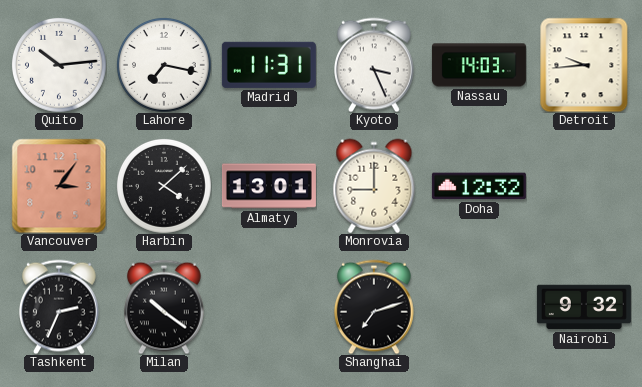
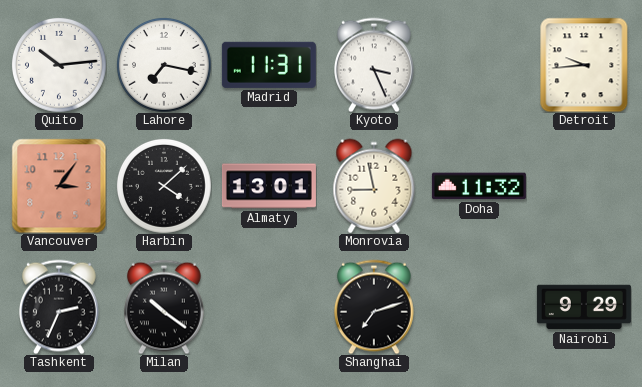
Nassau: 14:03 -> none
Monrovia: 9:00 -> 8:58
Doha: 12:32 -> 11:32
Nairobi: 9:32 -> 9:29
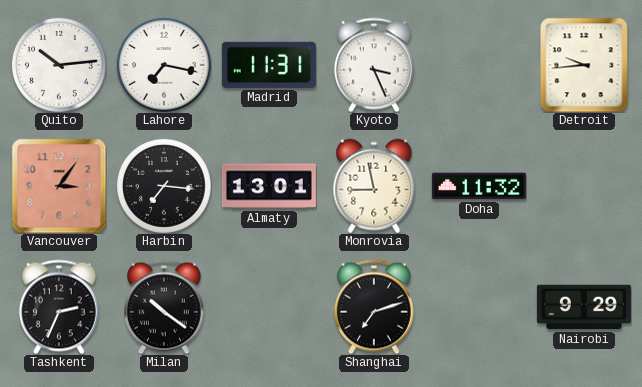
Harbin: 4:08 -> 7:16
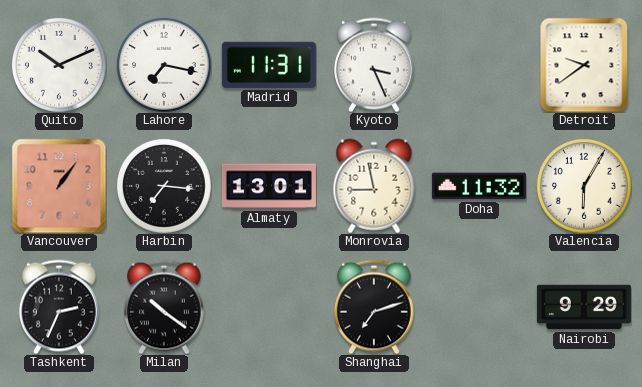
Quito: 10:14 -> 10:11
Detroit: 9:44 -> 9:39
Vancouver: 3:06 -> 1:06
Valencia: none -> 6:05
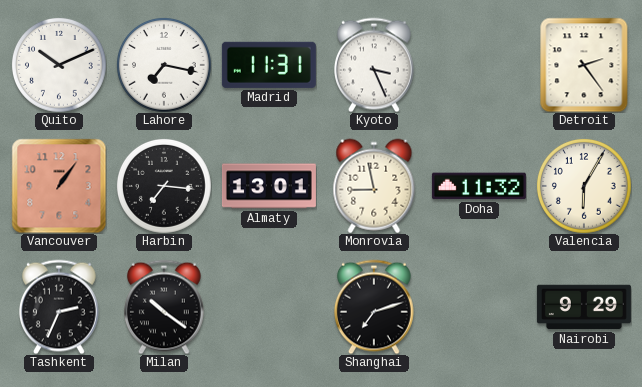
Detroit: 9:39 -> 2:24
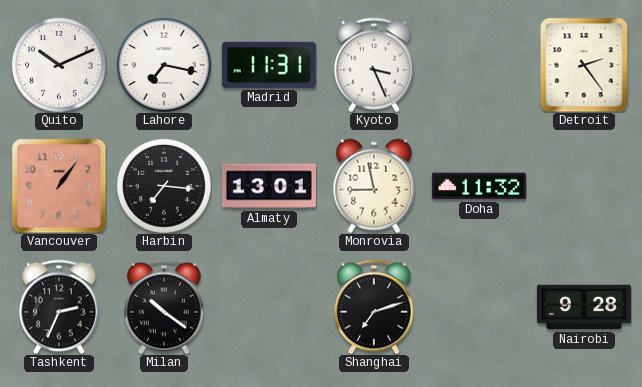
Valencia: 6:05 -> none
Nairobi: 9:29 -> 9:28
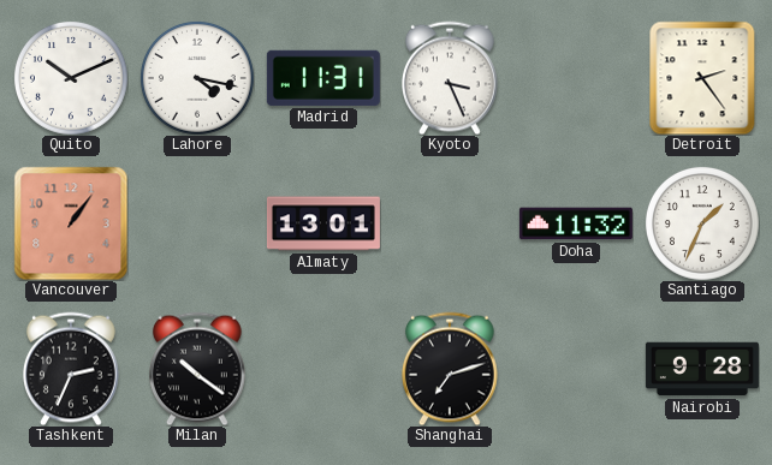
Lahore: 7:17 -> 4:17
Harbin: 7:16 -> none
Monrovia: 8:58 -> none
Santiago: none -> 1:34
